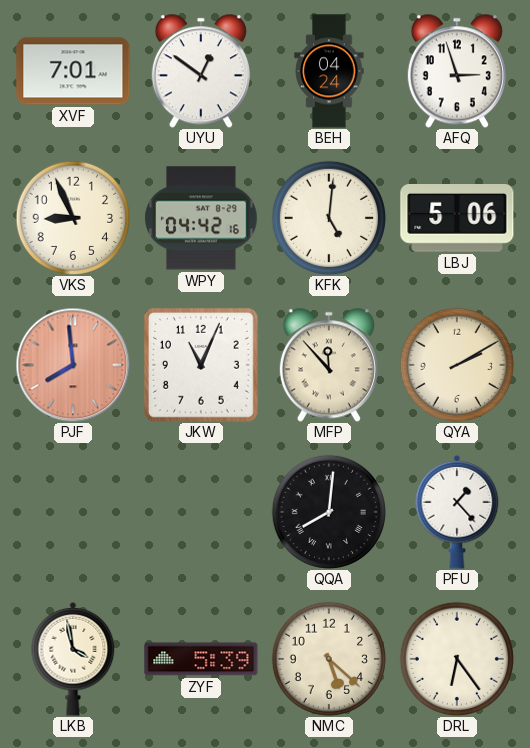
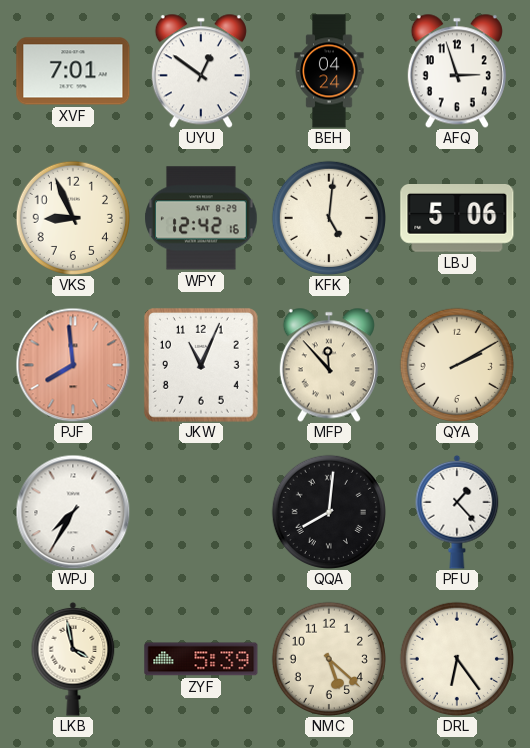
WPY: 04:42 -> 12:42
WPJ: none -> 7:35
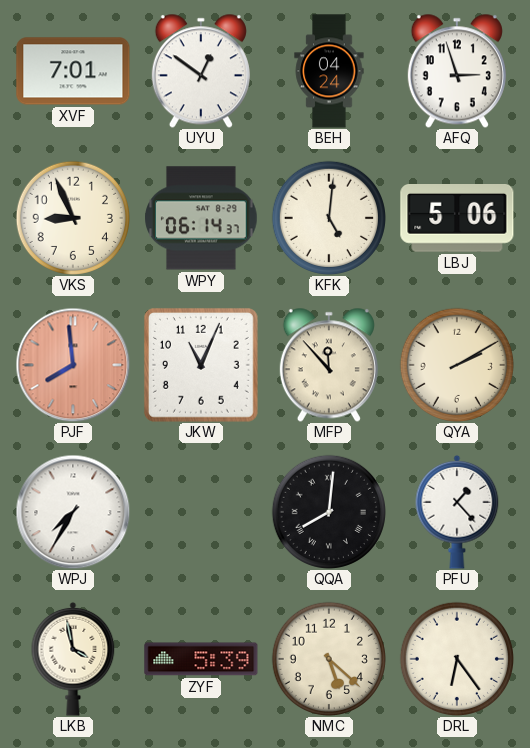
WPY: 12:42 -> 06:14
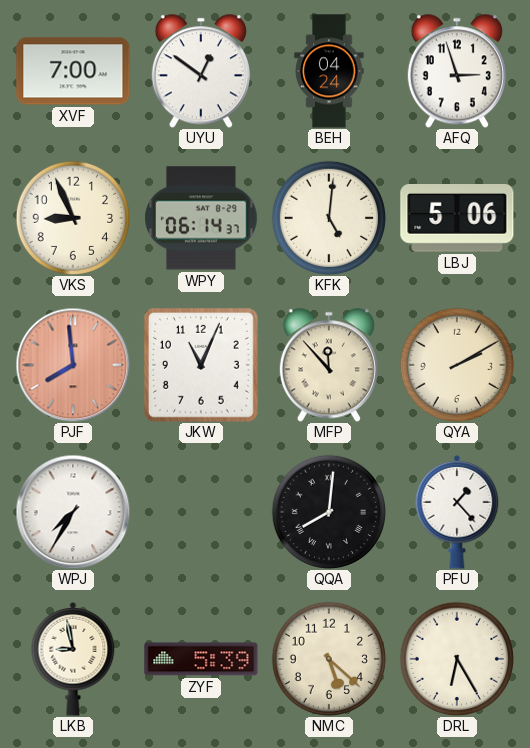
XVF: 7:01 -> 7:00
LKB: 3:58 -> 8:58
DRL: 6:24 -> 6:25
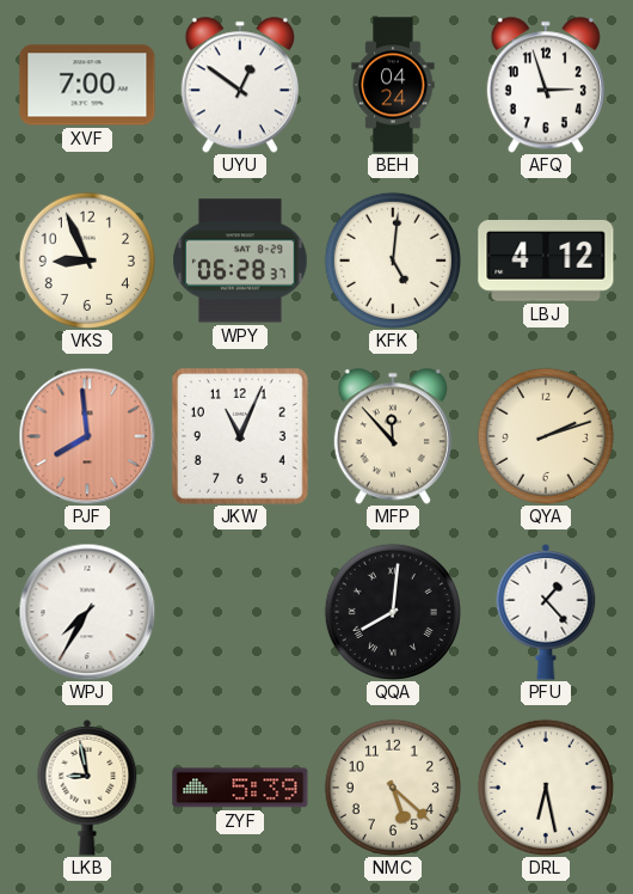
WPY: 06:14 -> 06:28
LBJ: 5:06 -> 4:12
QYA: 2:10 -> 2:12
DRL: 6:25 -> 6:28
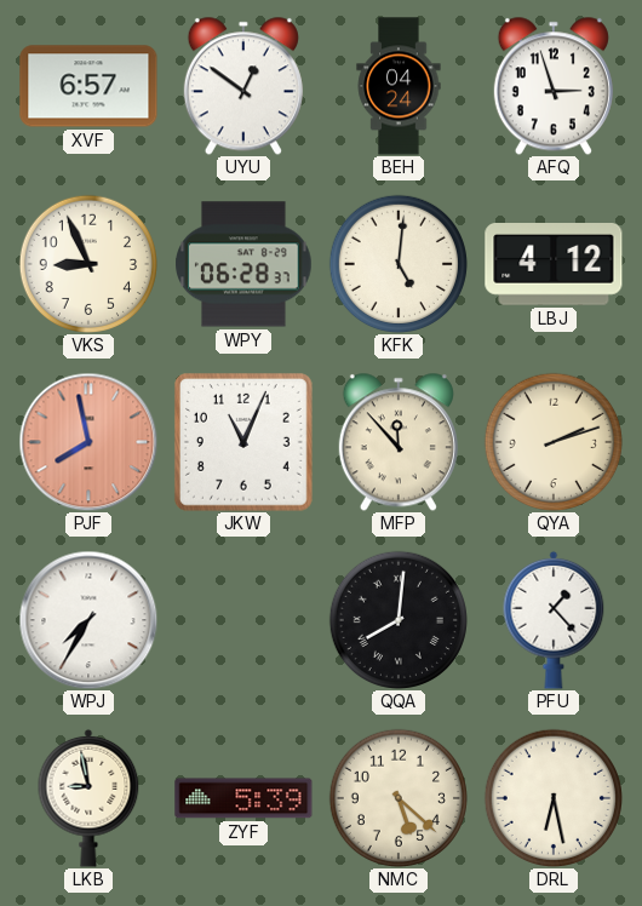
XVF: 7:00 -> 6:57
PJF: 7:59 -> 7:58
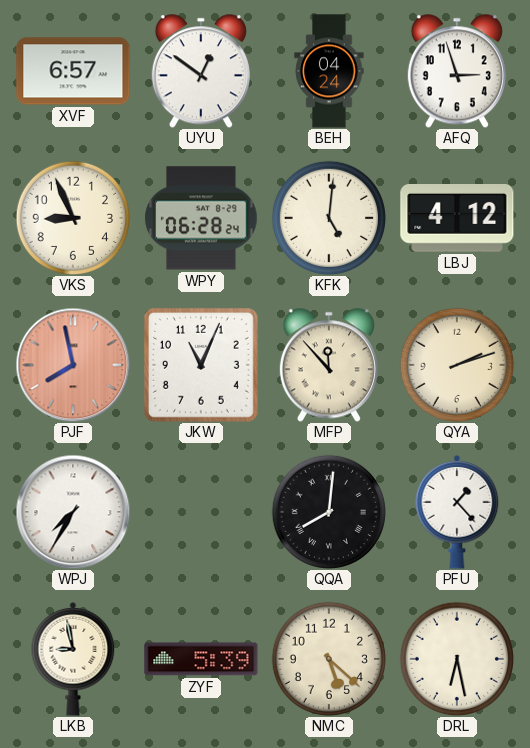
WPY: 06:28:37 -> 06:28:24
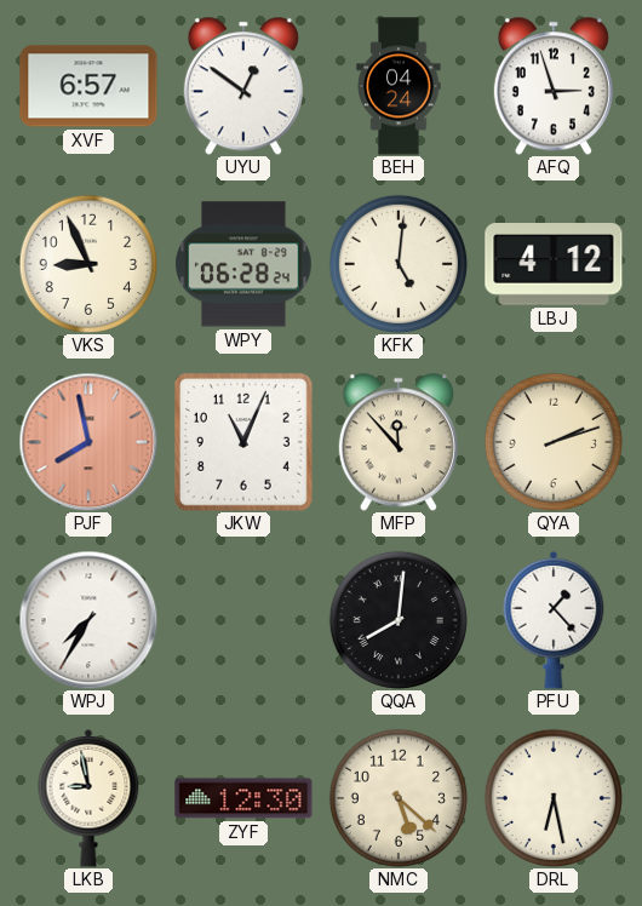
ZYF: 5:39 -> 12:30
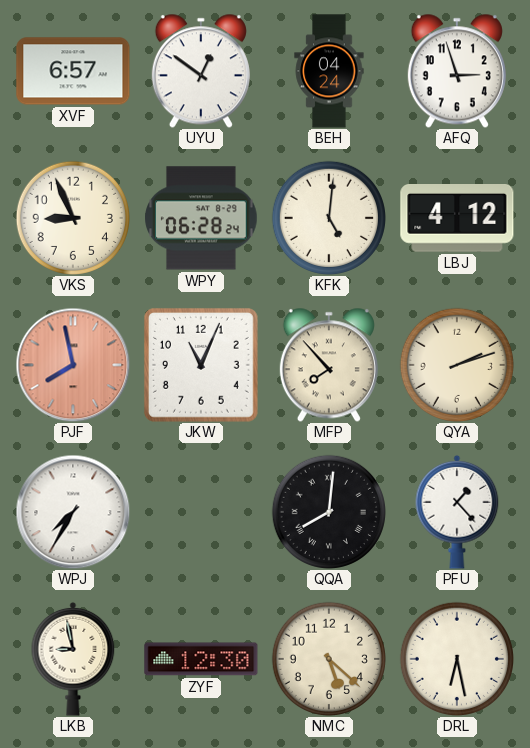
MFP: 11:53 -> 7:53
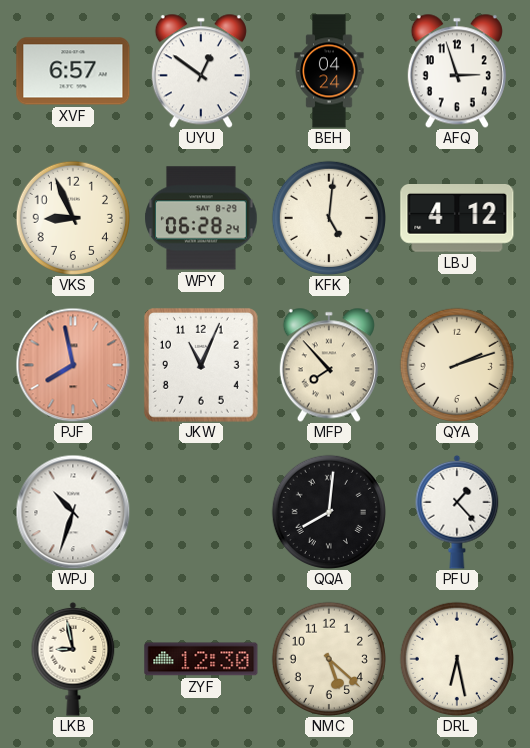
WPJ: 7:35 -> 10:33
